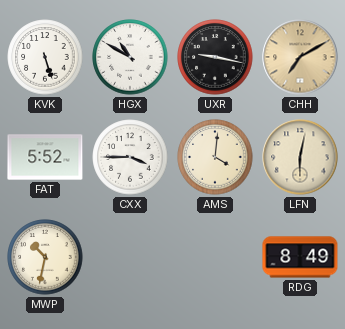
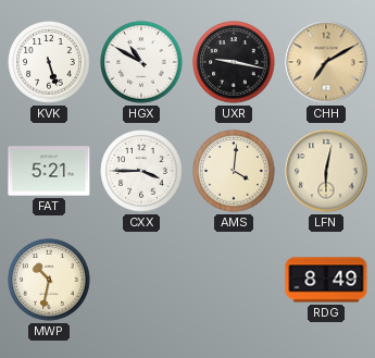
FAT: 5:52 -> 5:21
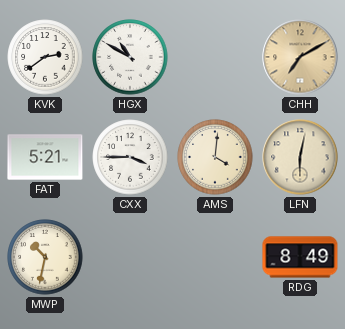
KVK: 5:27 -> 2:39
UXR: 9:17 -> none
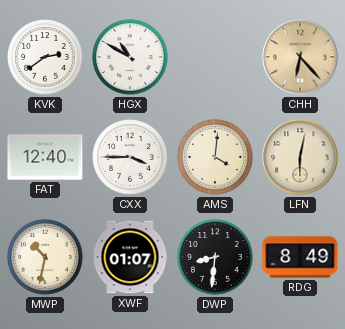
CHH: 7:10 -> 6:23
FAT: 5:21 -> 12:40
XWF: none -> 01:07
DWP: none -> 8:31
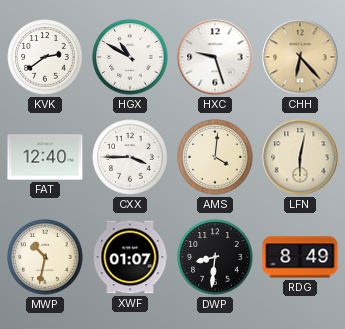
HXC: none -> 9:27
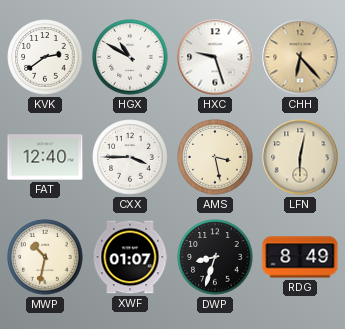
AMS: 4:01 -> 3:28
DWP: 8:31 -> 8:33
